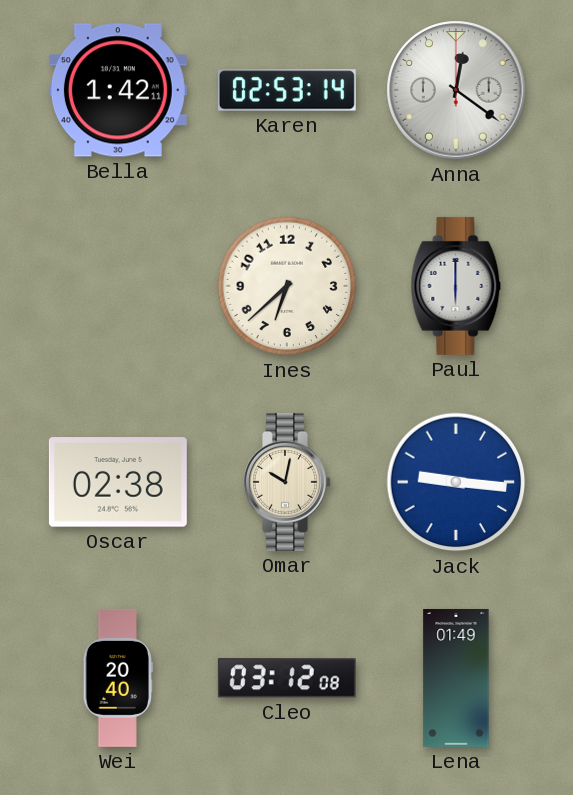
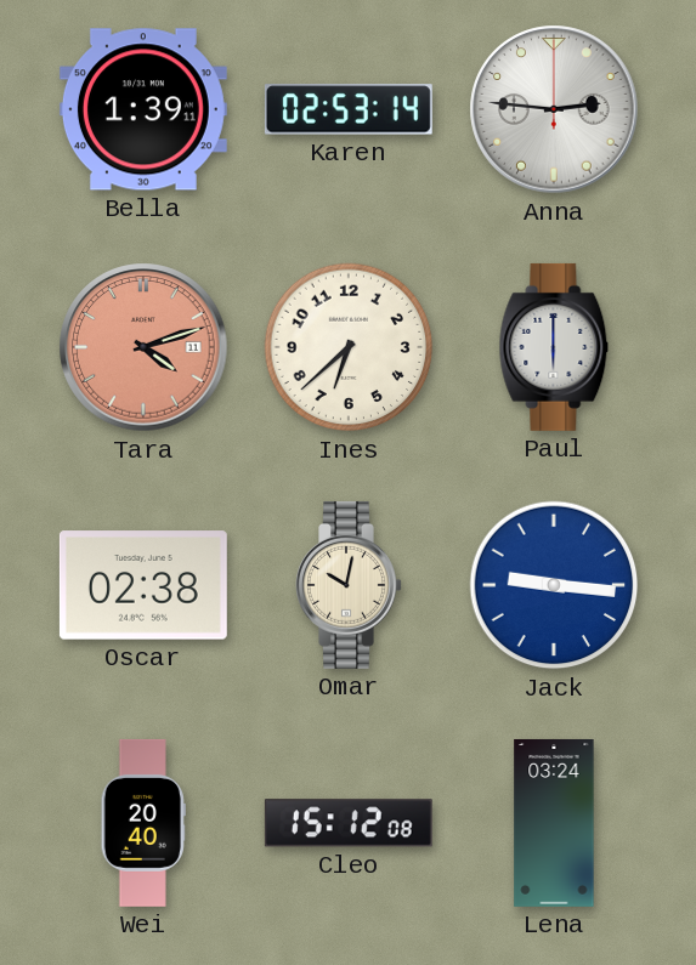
Bella: 1:42 -> 1:39
Anna: 12:21 -> 2:46
Tara: none -> 4:12
Cleo: 03:12 -> 15:12
Lena: 01:49 -> 03:24
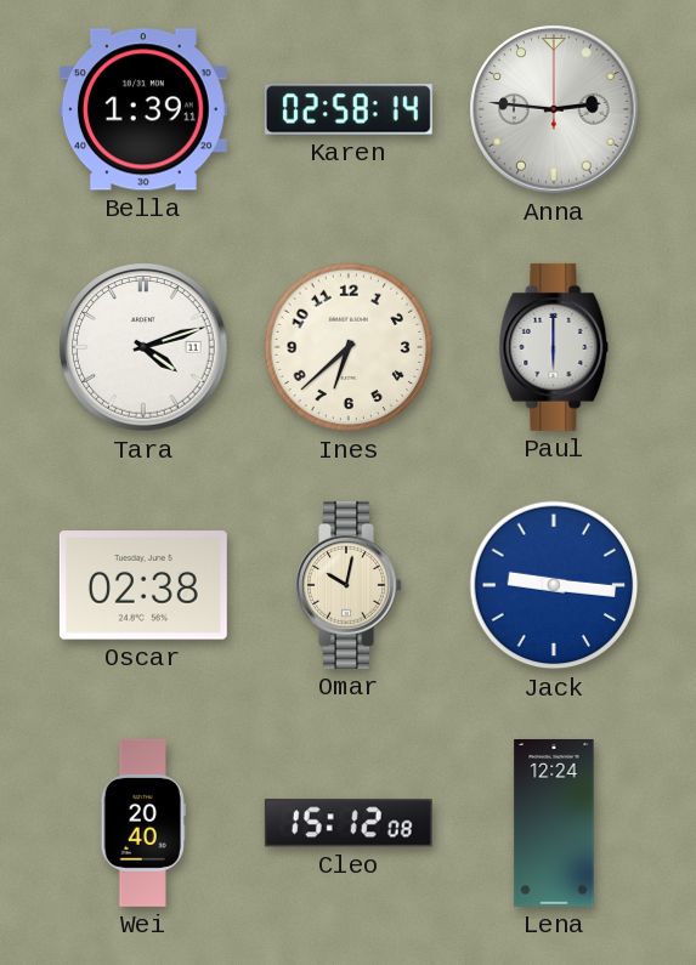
Karen: 02:53 -> 02:58
Tara dial: salmon -> white
Lena: 03:24 -> 12:24
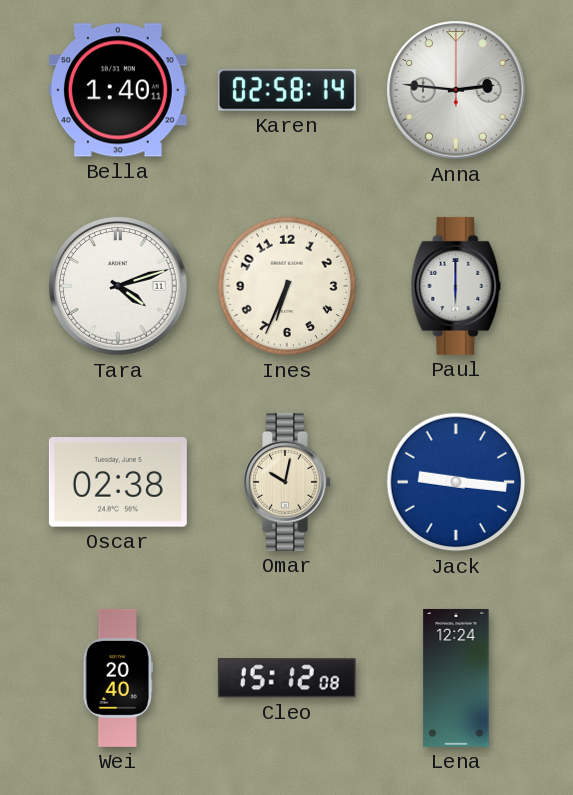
Bella: 1:39 -> 1:40
Ines: 6:38 -> 6:34
